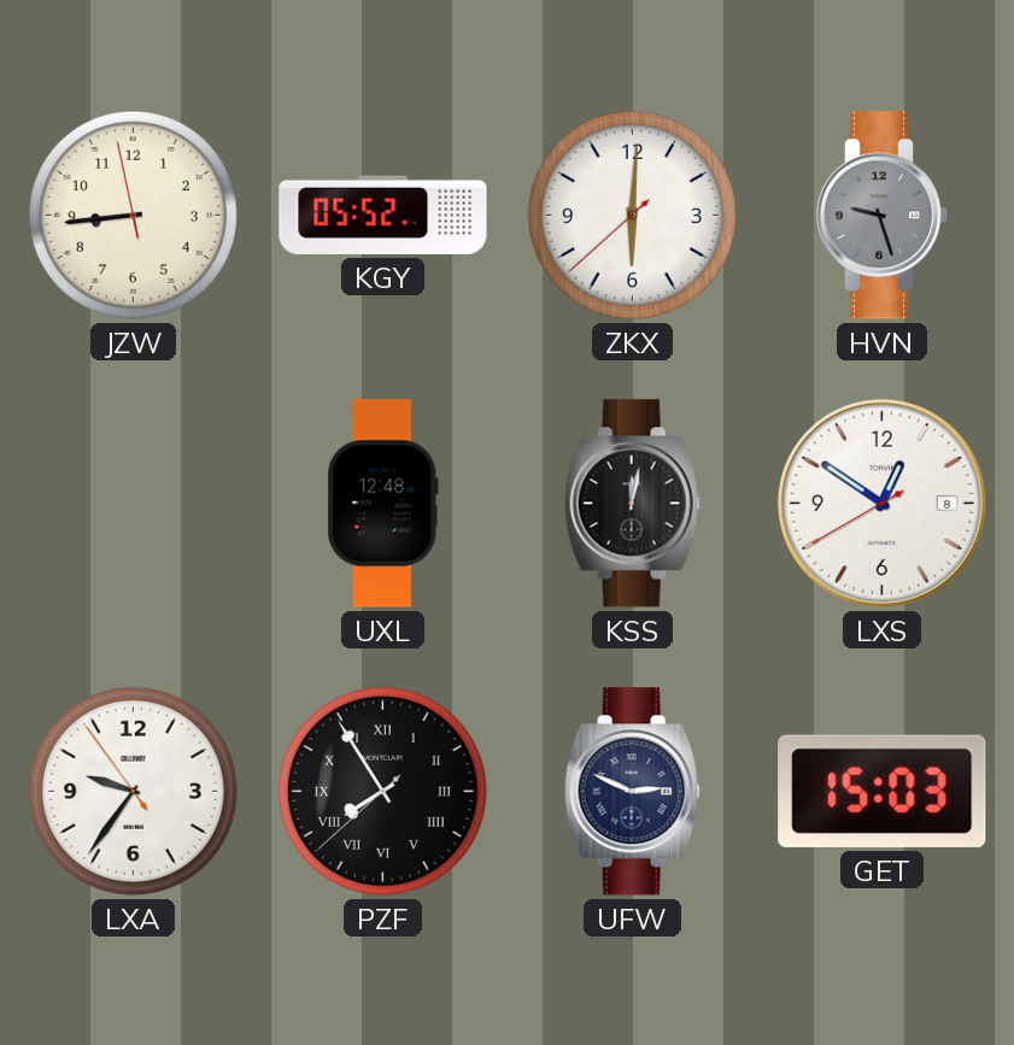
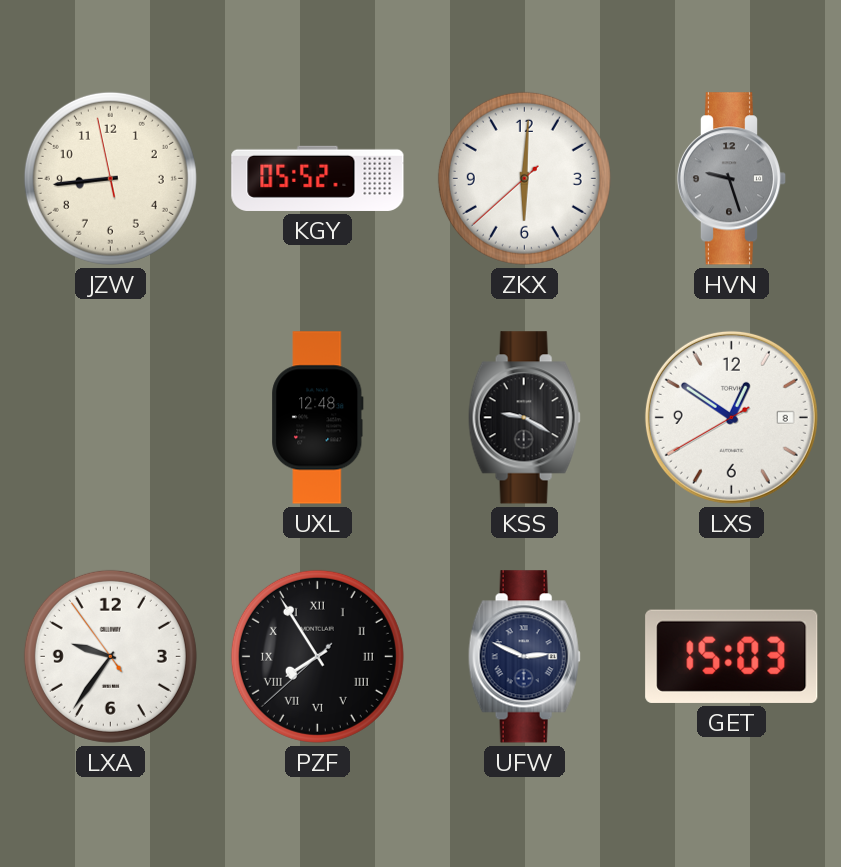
KSS: 12:02 -> 9:20
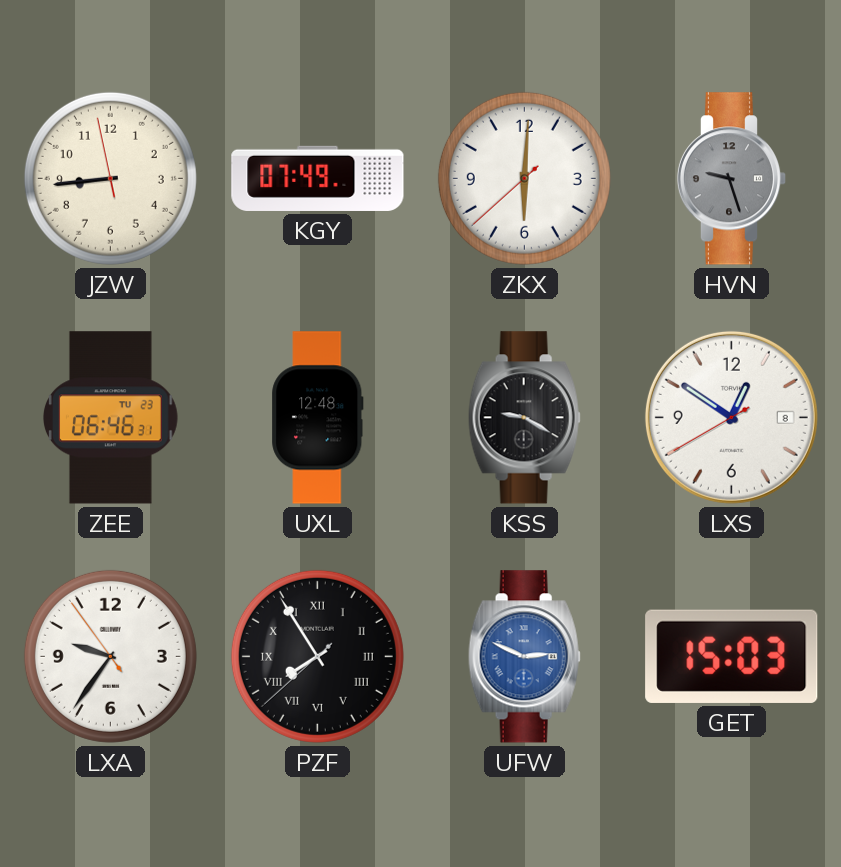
KGY: 05:52 -> 07:49
ZEE: none -> 06:46
UFW dial: navy -> blue
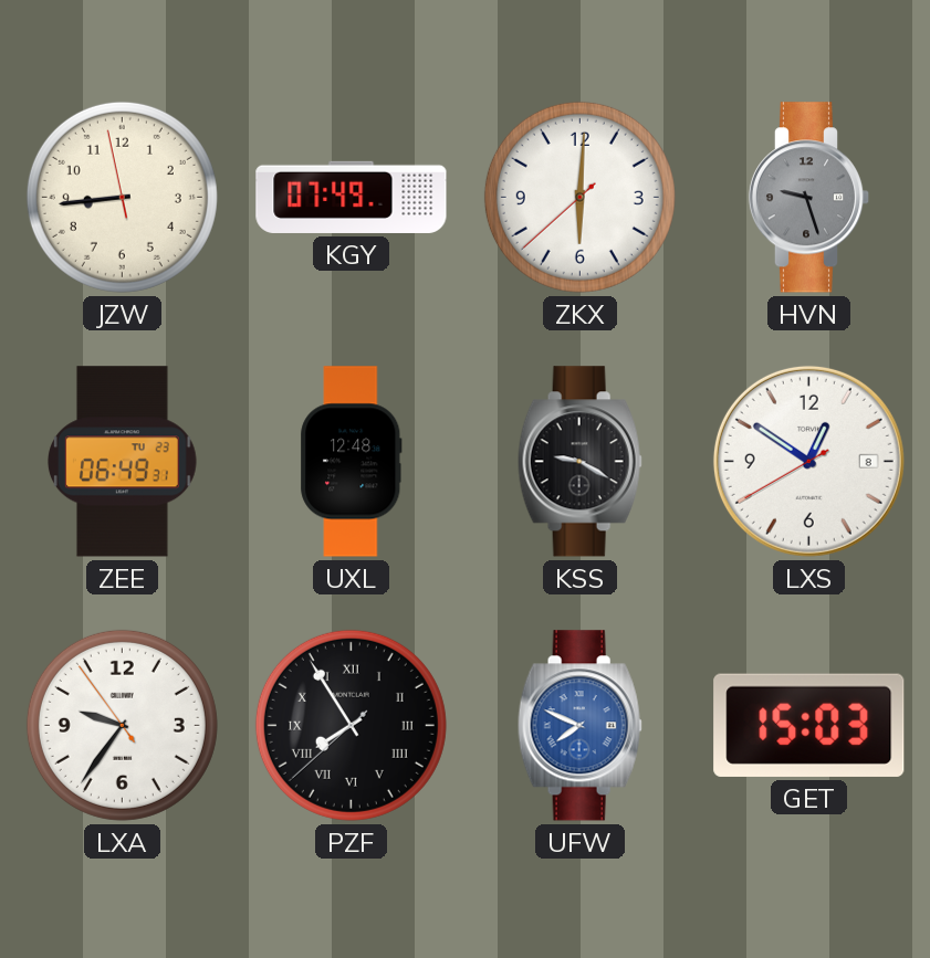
ZEE: 06:46 -> 06:49
UFW: 2:49 -> 7:49
